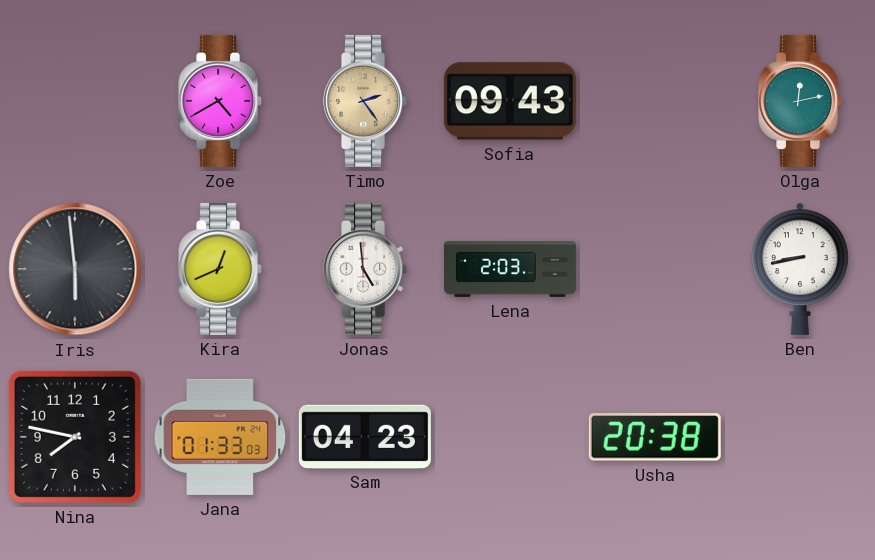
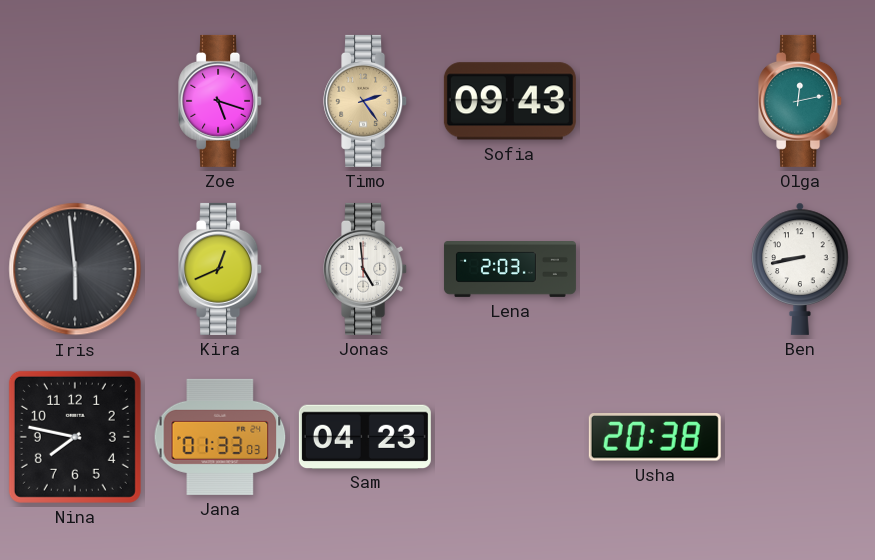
Zoe: 4:40 -> 5:18
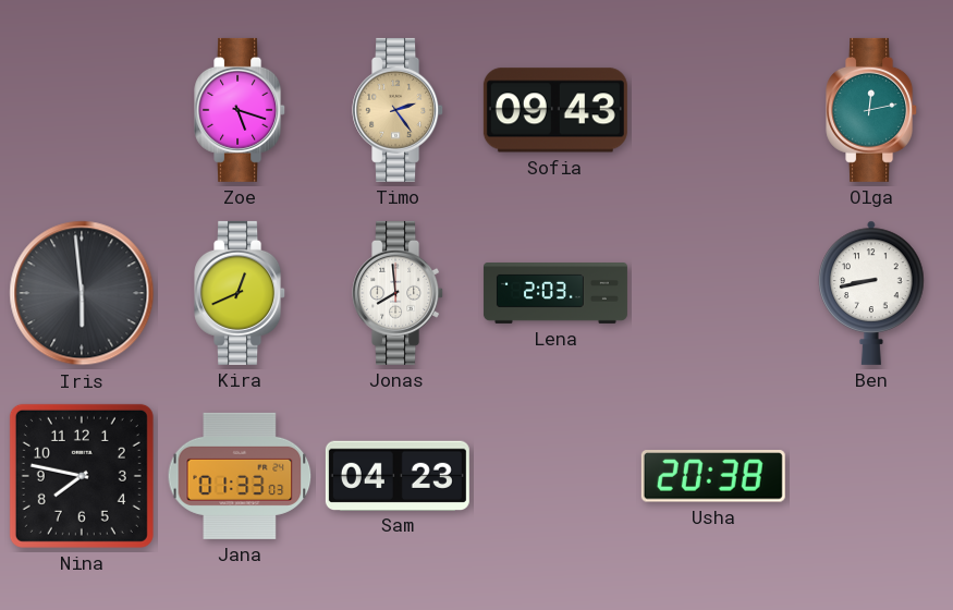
Jonas: 4:59 -> 7:59
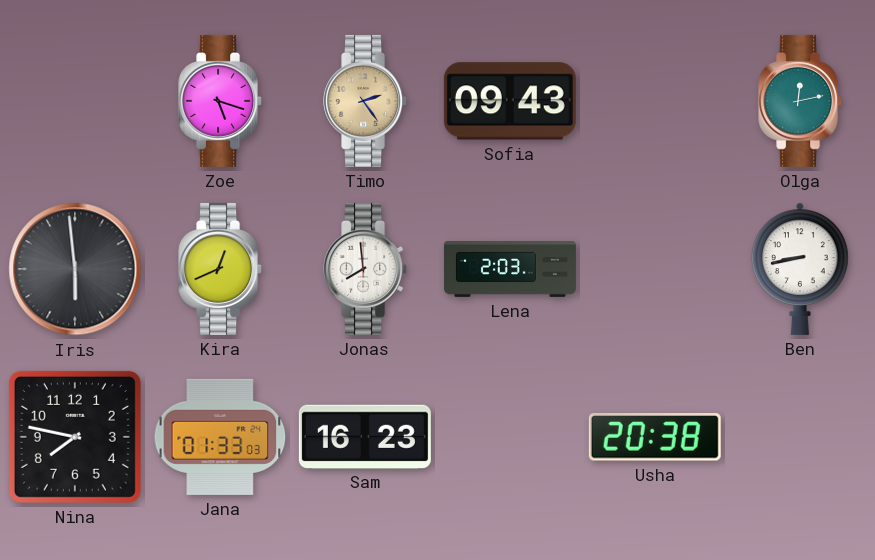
Sam: 04:23 -> 16:23
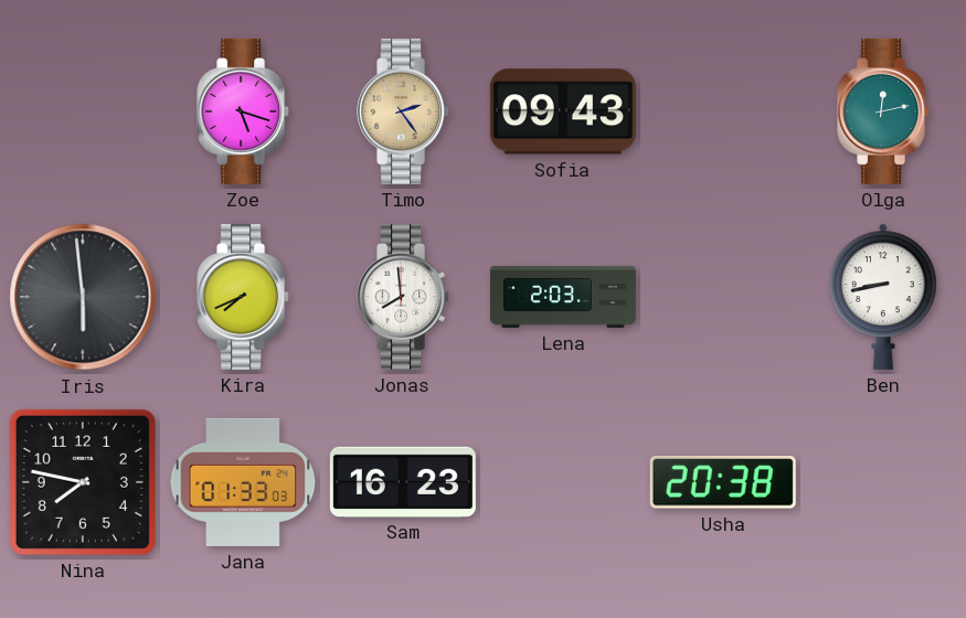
Kira: 12:41 -> 7:41
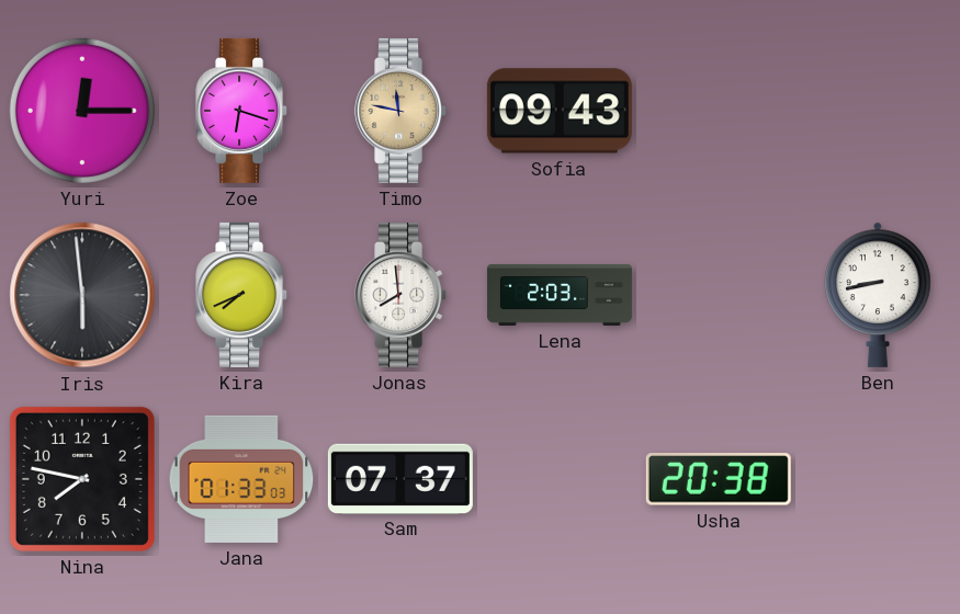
Yuri: none -> 12:15
Zoe: 5:18 -> 6:18
Timo: 2:24 -> 11:47
Olga: 12:13 -> none
Sam: 16:23 -> 07:37
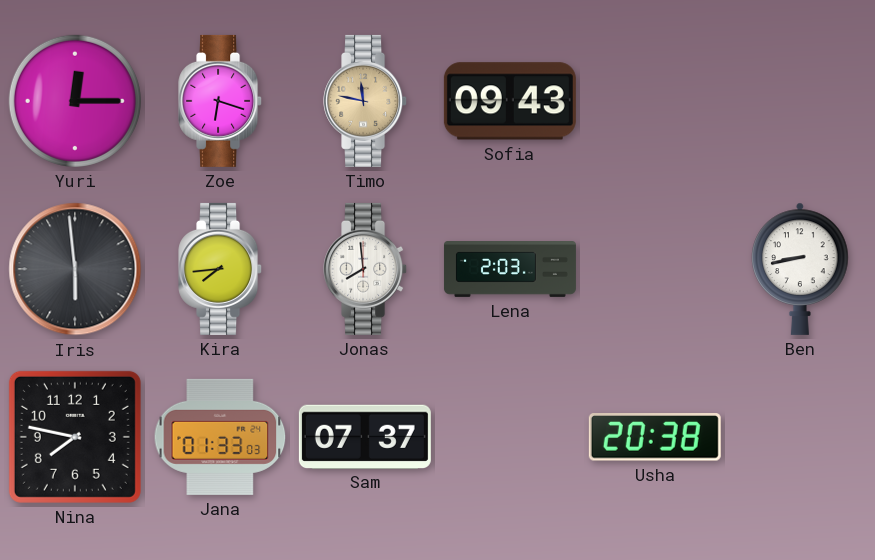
Kira: 7:41 -> 7:44
